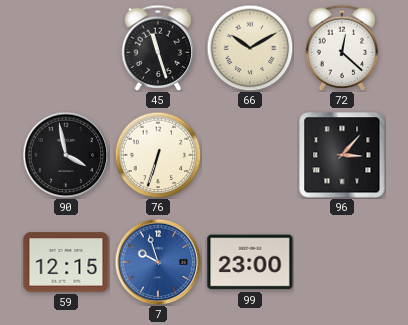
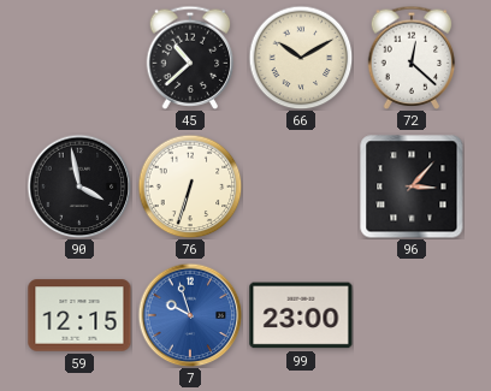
45: 11:27 -> 10:38
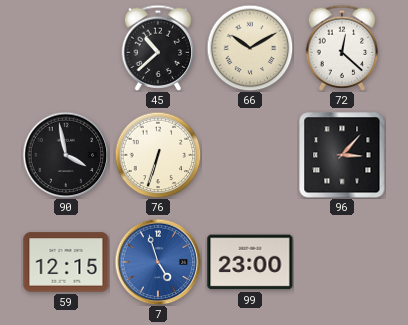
7: 9:57 -> 4:57
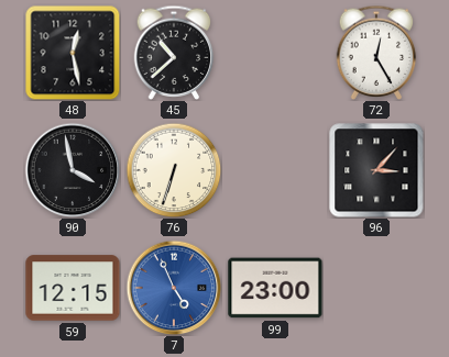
48: none -> 12:28
66: 10:10 -> none
72: 12:22 -> 12:25
7: 4:57 -> 4:56
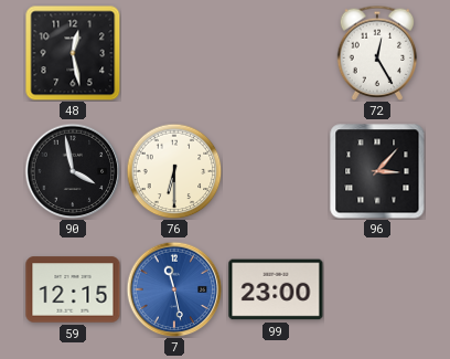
45: 10:38 -> none
76: 6:33 -> 6:30
7: 4:56 -> 11:28
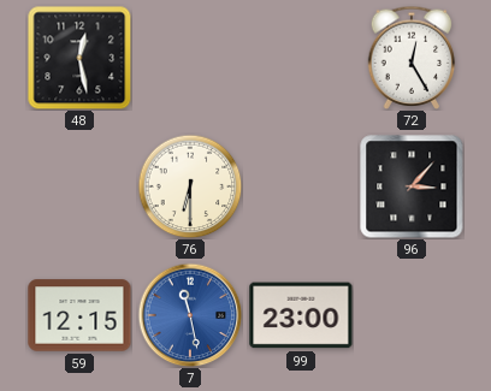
90: 3:58 -> none
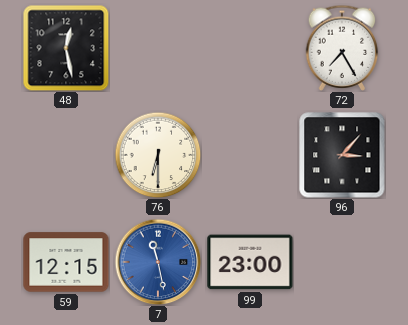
72: 12:25 -> 7:25
